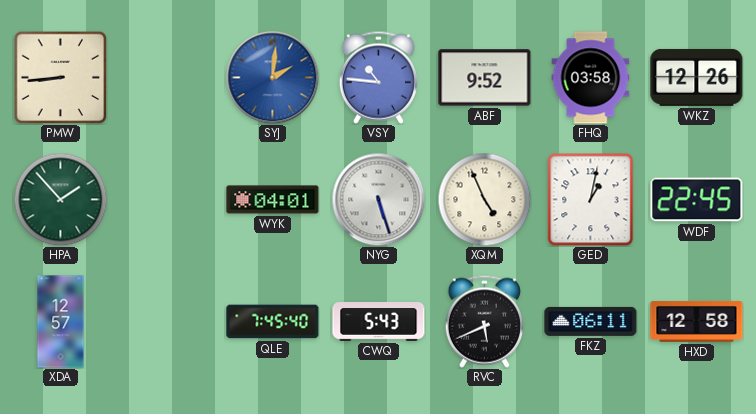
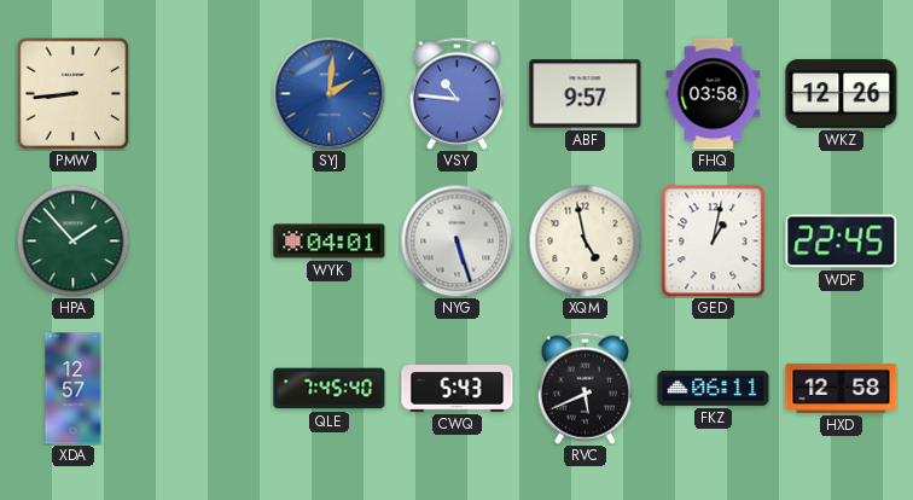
ABF: 9:52 -> 9:57
XQM: 4:56 -> 4:58
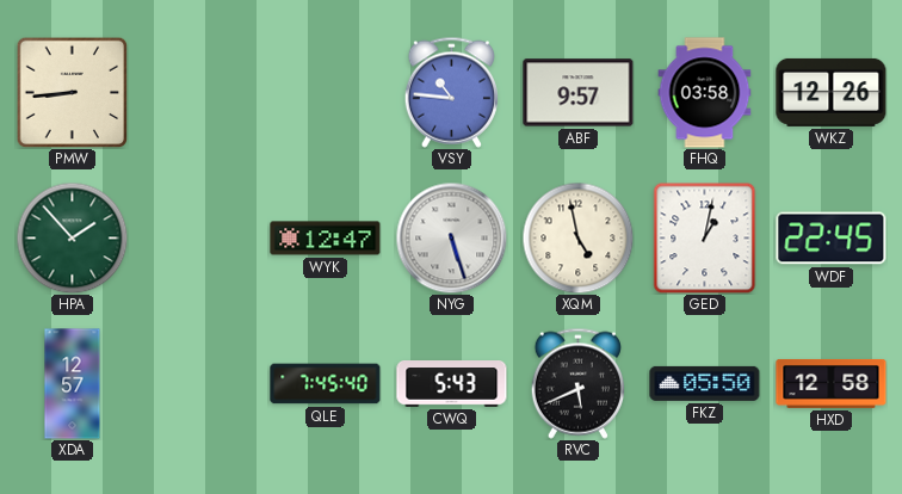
SYJ: 2:01 -> none
WYK: 04:01 -> 12:47
FKZ: 06:11 -> 05:50
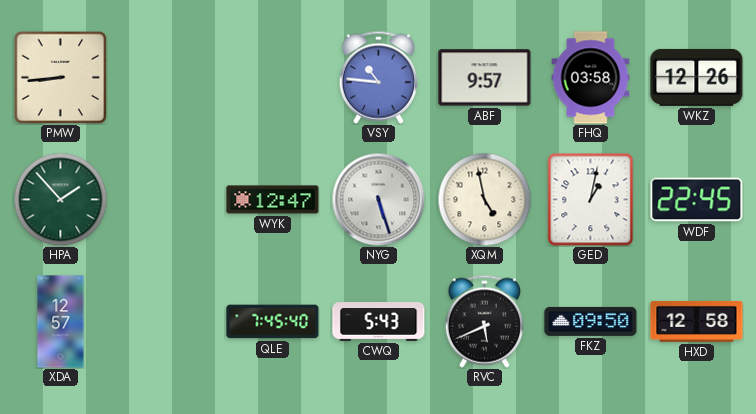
FKZ: 05:50 -> 09:50
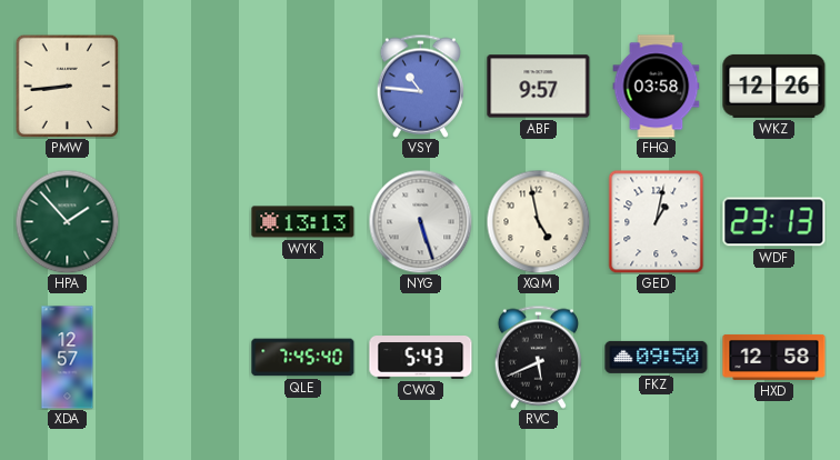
WYK: 12:47 -> 13:13
WDF: 22:45 -> 23:13
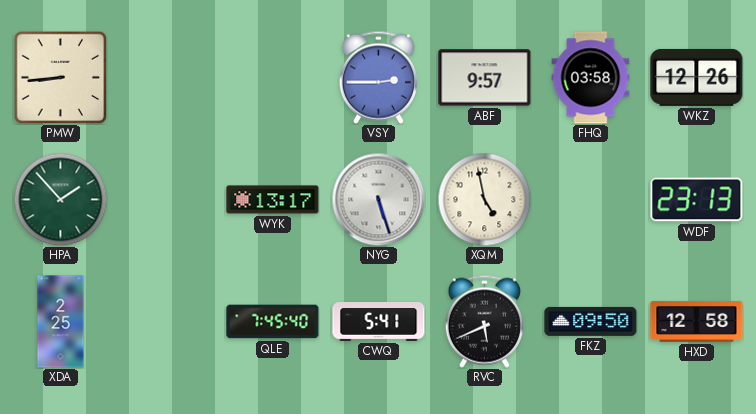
VSY: 10:46 -> 2:45
WYK: 13:13 -> 13:17
GED: 1:02 -> none
XDA: 12:57 -> 2:25
CWQ: 5:43 -> 5:41
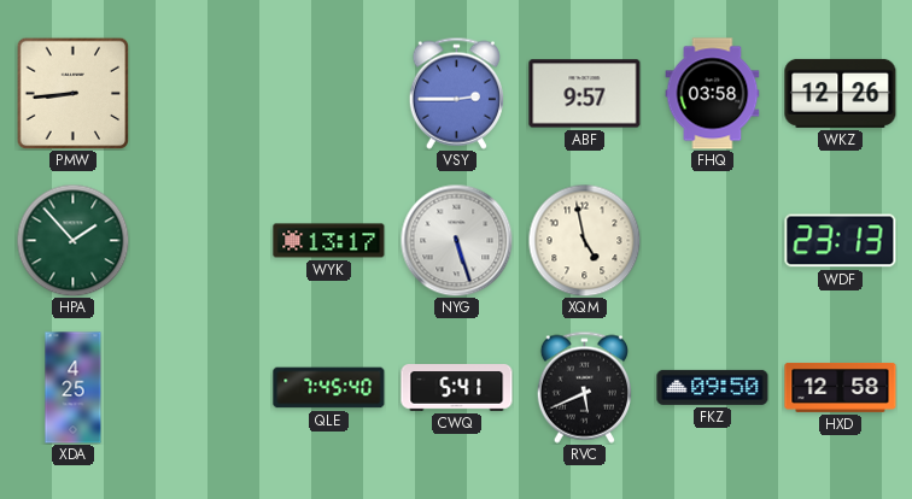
XDA: 2:25 -> 4:25
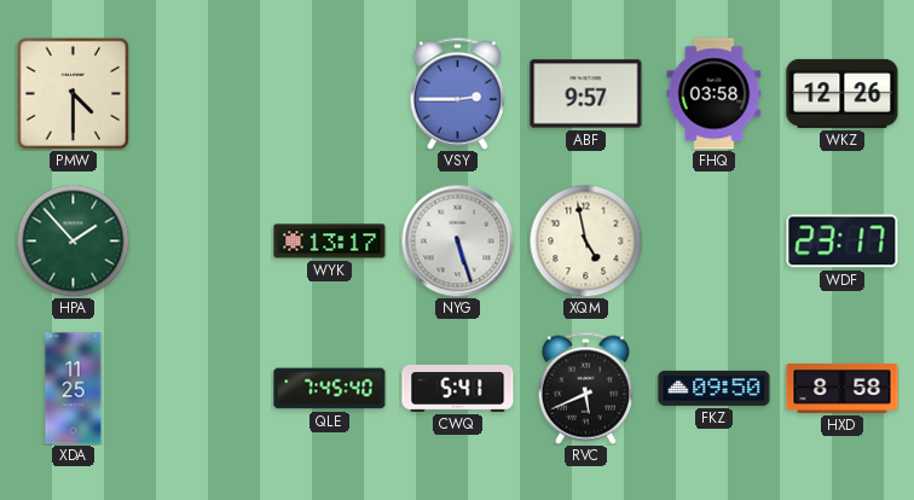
PMW: 8:44 -> 4:30
WDF: 23:13 -> 23:17
XDA: 4:25 -> 11:25
HXD: 12:58 -> 8:58
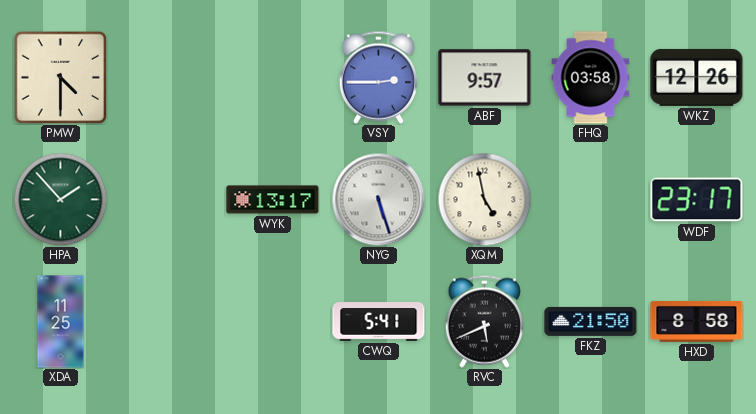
QLE: 7:45 -> none
FKZ: 09:50 -> 21:50
